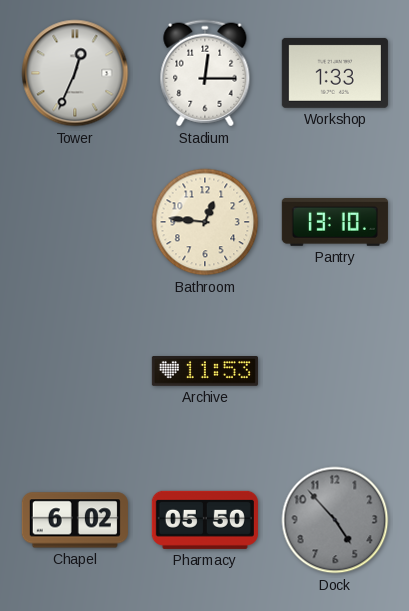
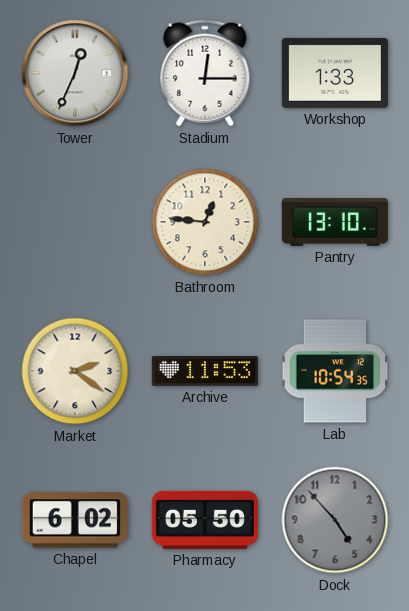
Market: none -> 2:21
Lab: none -> 10:54
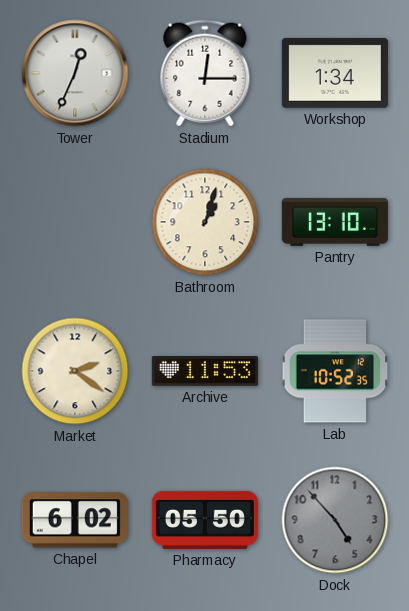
Workshop: 1:33 -> 1:34
Bathroom: 12:46 -> 1:03
Lab: 10:54 -> 10:52
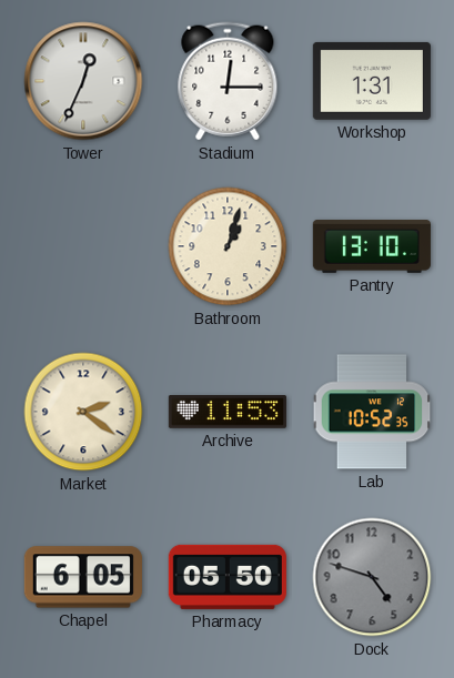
Workshop: 1:34 -> 1:31
Chapel: 6:02 -> 6:05
Dock: 4:53 -> 4:48
